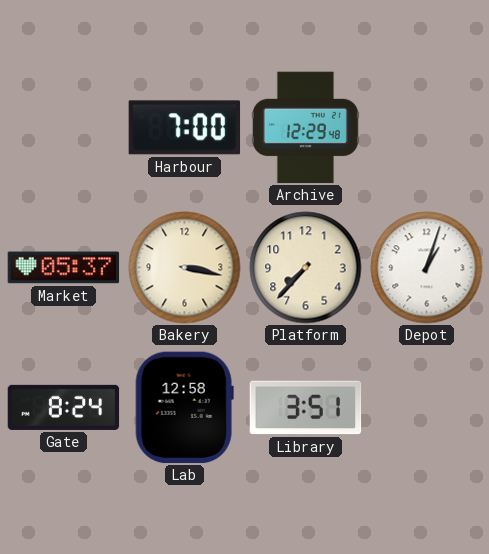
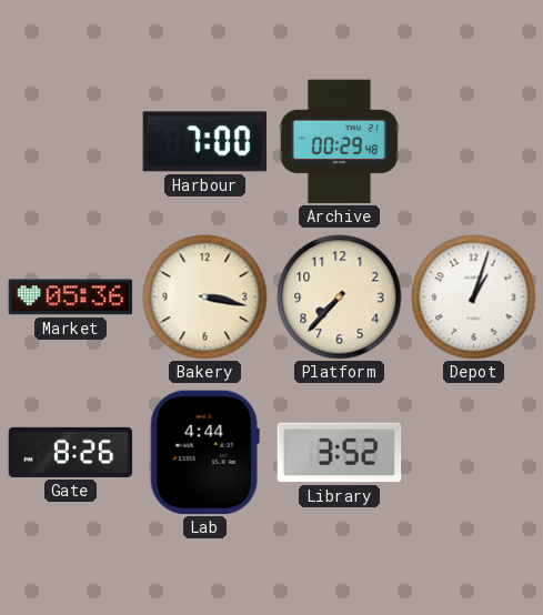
Archive: 12:29 -> 00:29
Market: 05:37 -> 05:36
Gate: 8:24 -> 8:26
Lab: 12:58 -> 4:44
Library: 3:51 -> 3:52
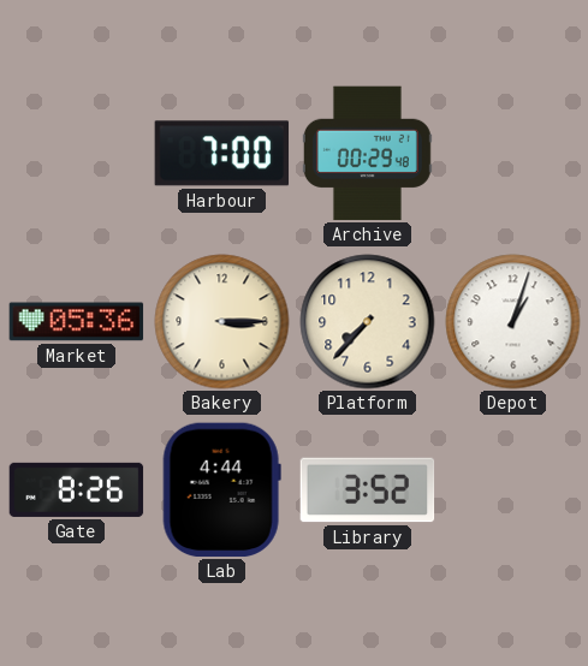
Bakery: 3:17 -> 3:15
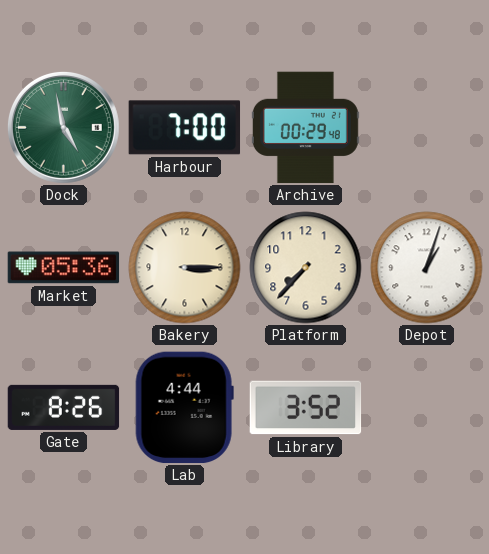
Dock: none -> 4:58
